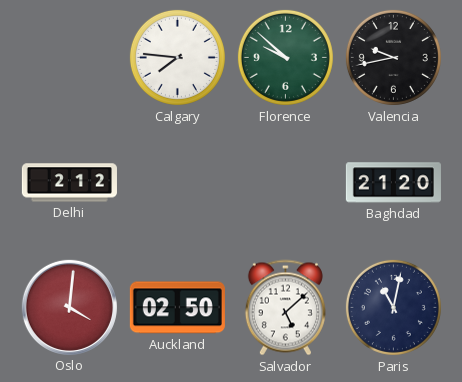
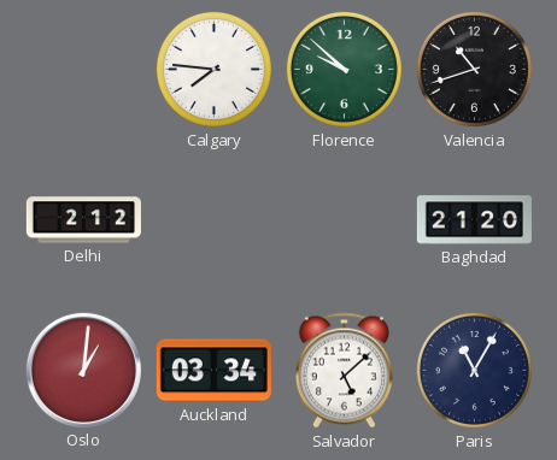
Valencia: 9:43 -> 10:42
Oslo: 4:01 -> 1:01
Auckland: 02:50 -> 03:34
Paris: 11:02 -> 11:05
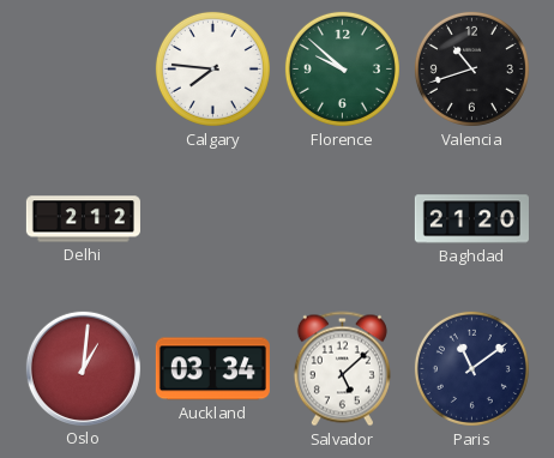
Paris: 11:05 -> 11:09
